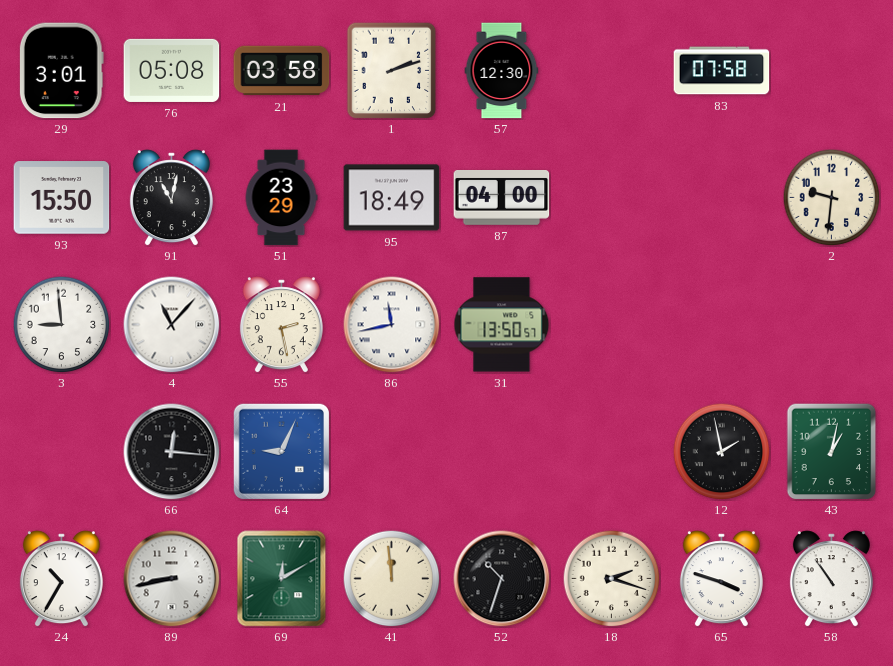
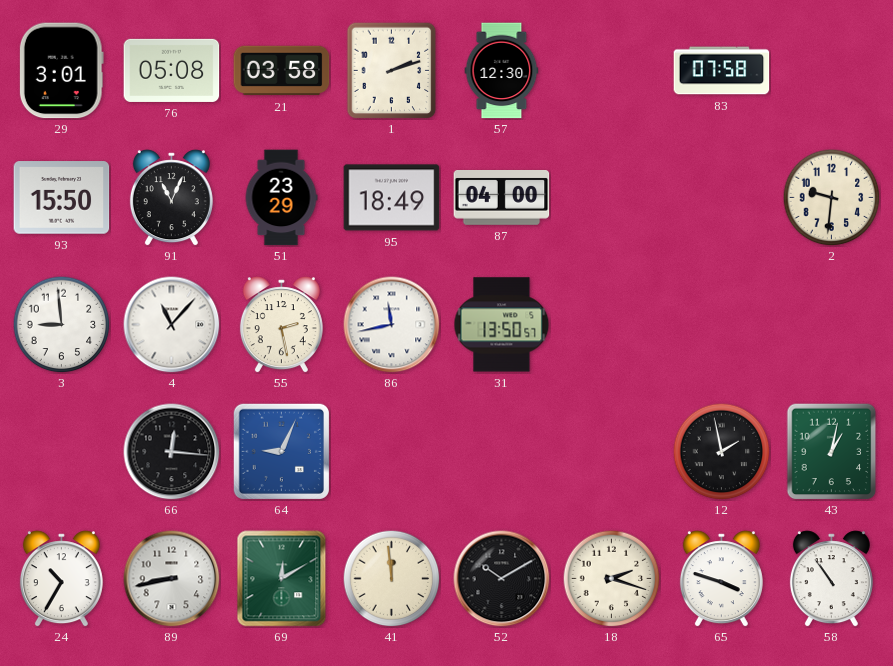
91: 11:02 -> 11:04
52: 10:33 -> 10:10
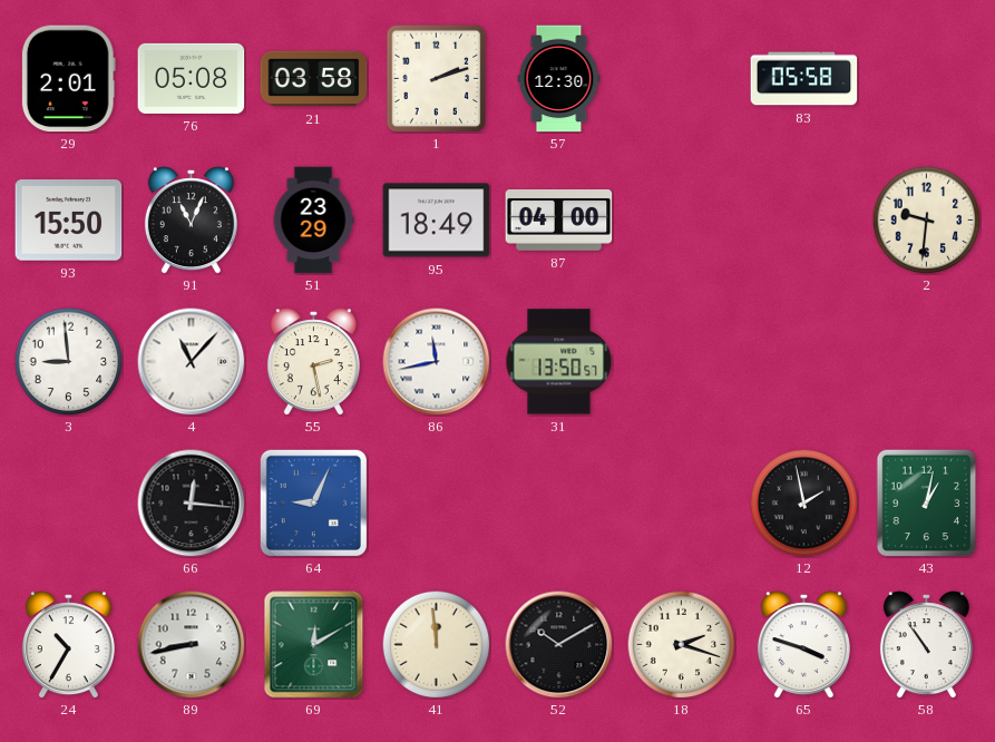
29: 3:01 -> 2:01
83: 07:58 -> 05:58
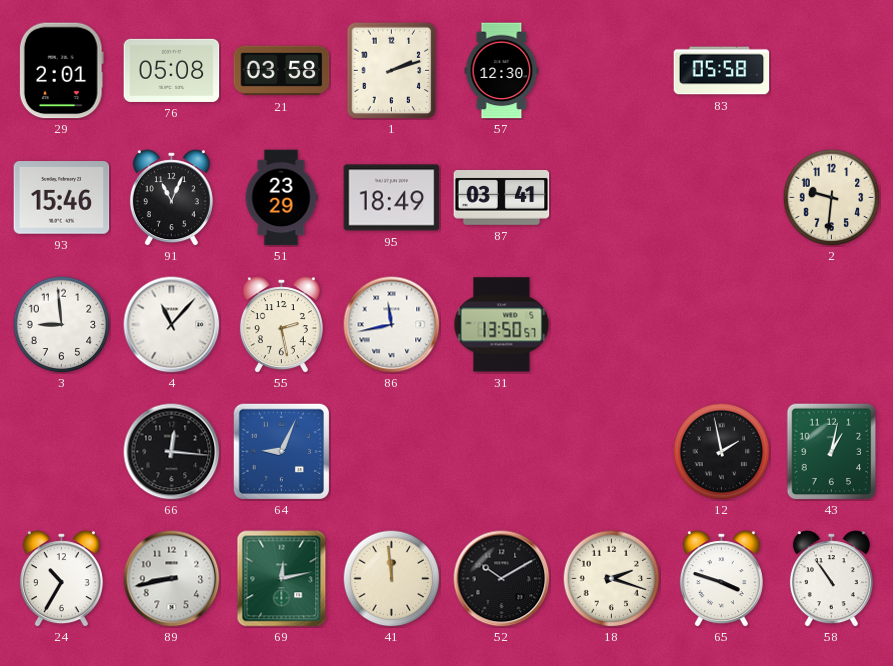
93: 15:50 -> 15:46
87: 04:00 -> 03:41
69: 12:10 -> 12:13
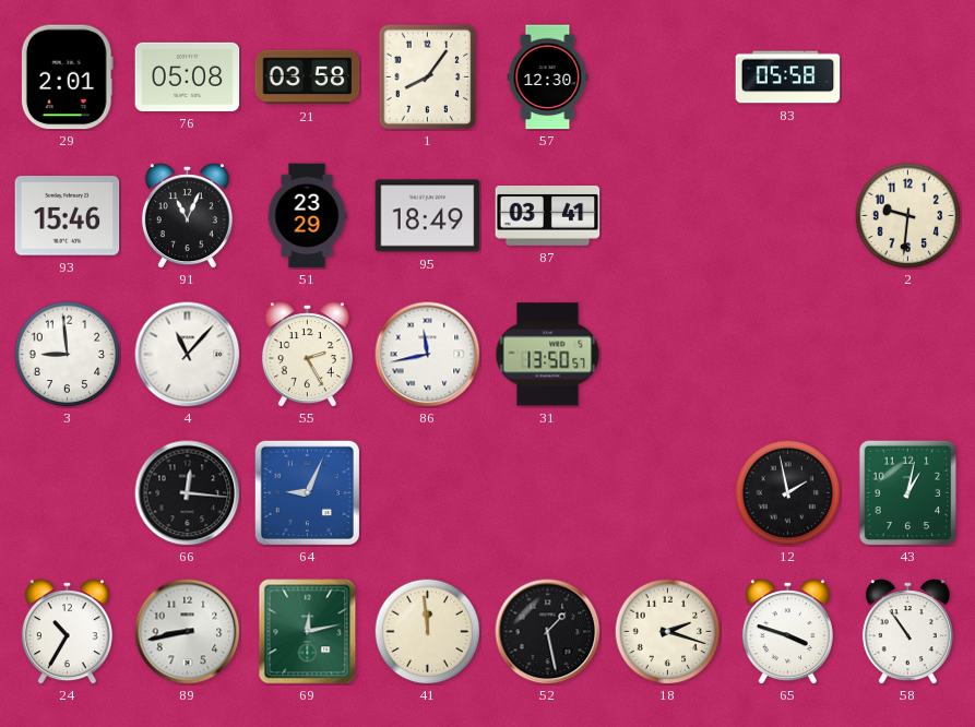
1: 2:12 -> 8:06
55: 2:28 -> 2:25
52: 10:10 -> 1:28
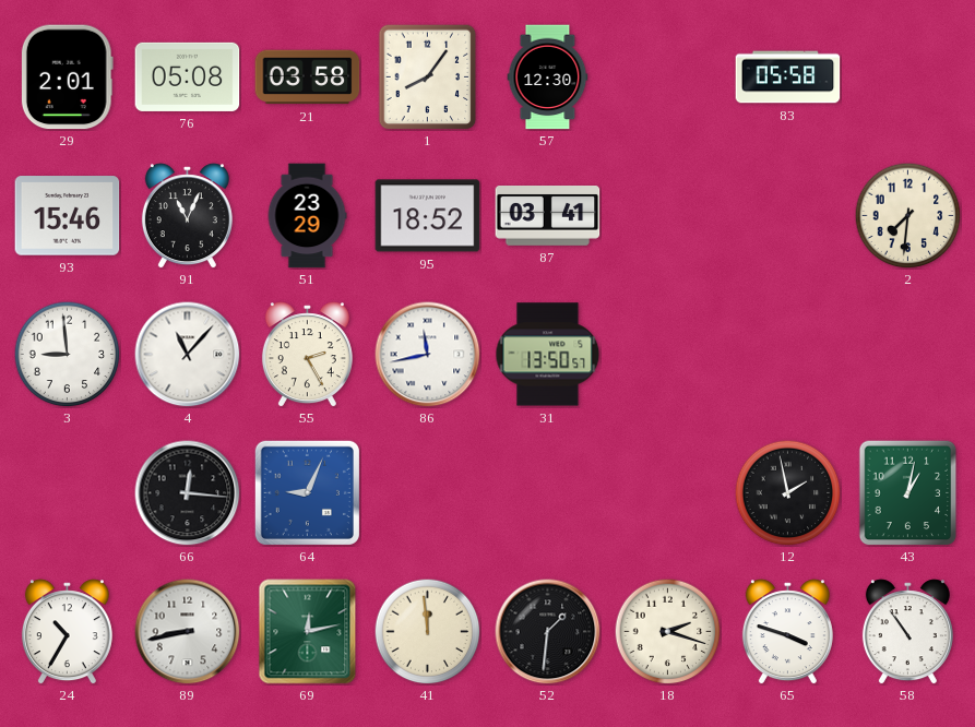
95: 18:49 -> 18:52
2: 9:31 -> 7:31
52: 1:28 -> 1:31
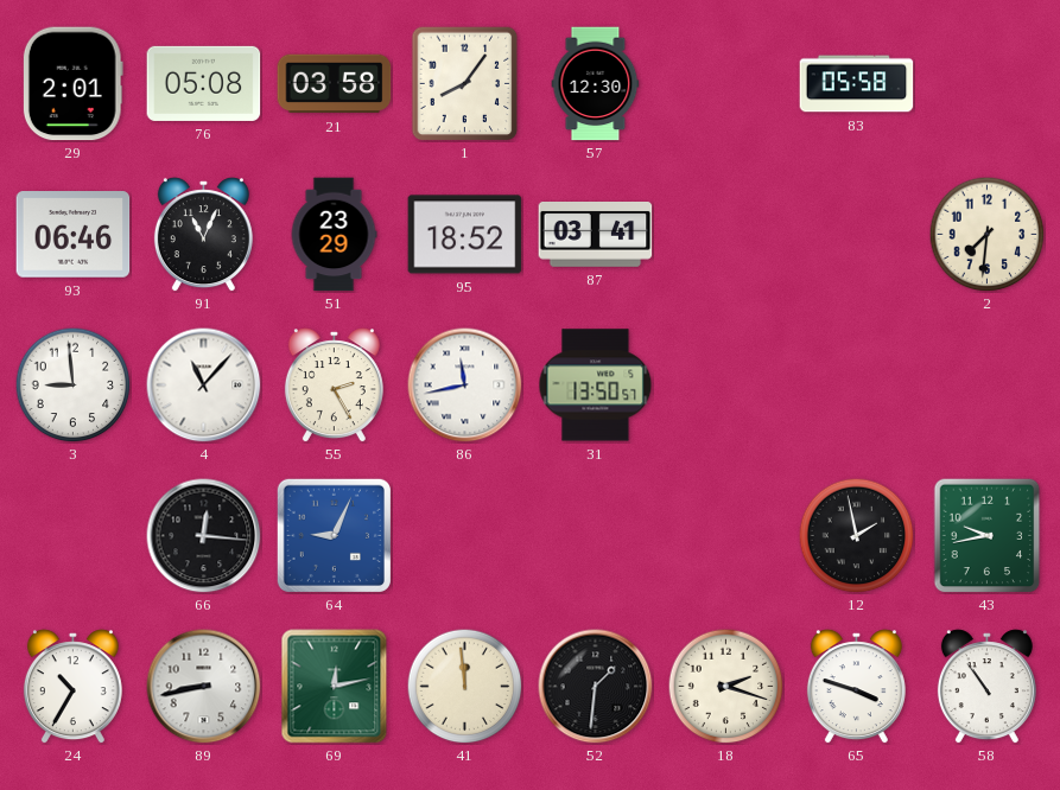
93: 15:46 -> 06:46
43: 1:02 -> 9:43
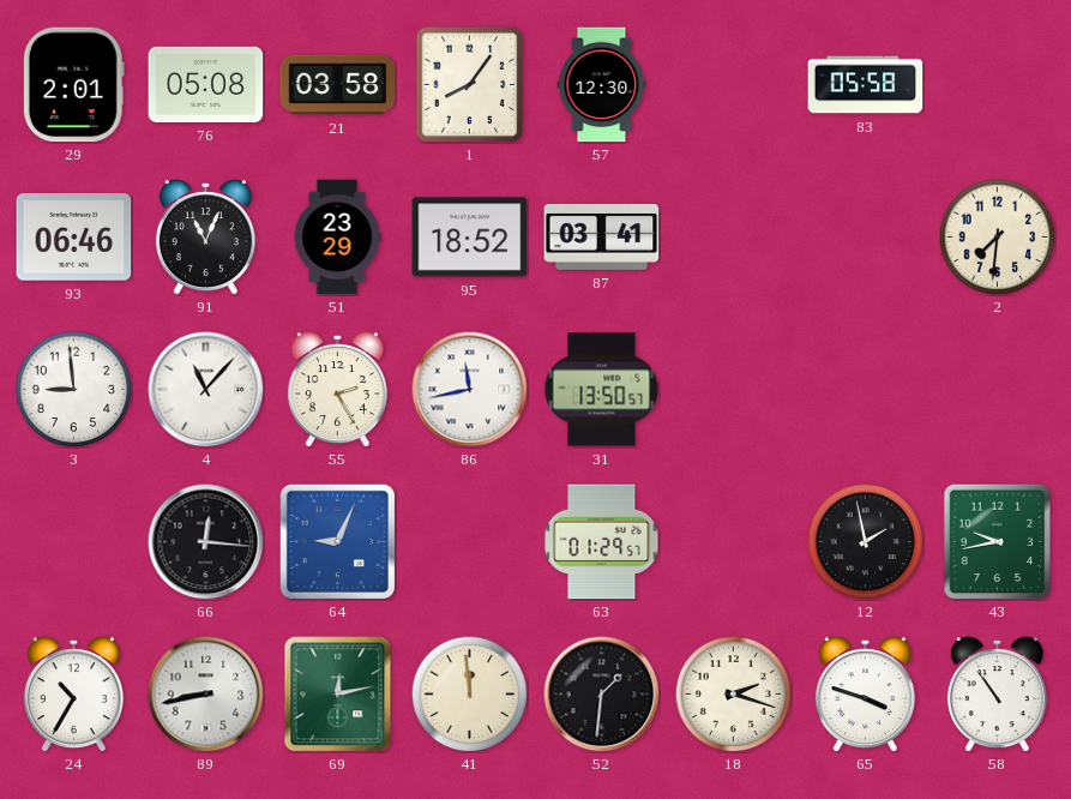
63: none -> 01:29
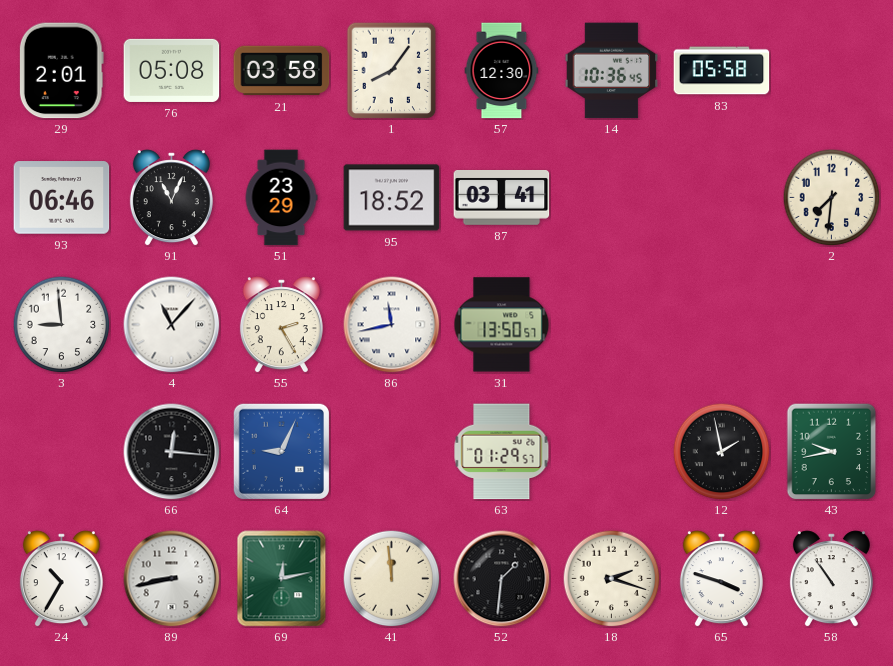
14: none -> 10:36
